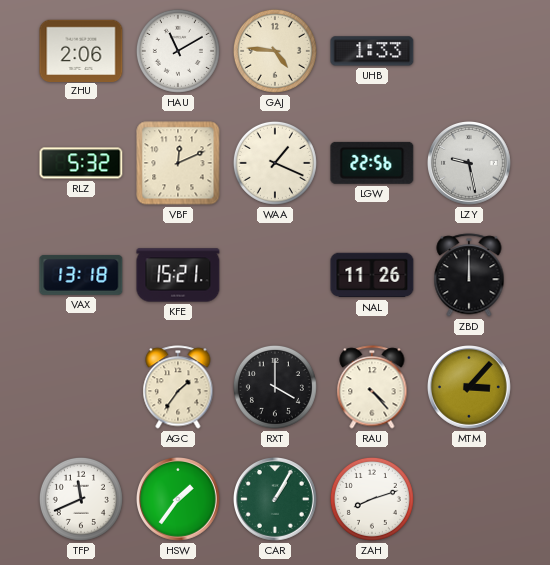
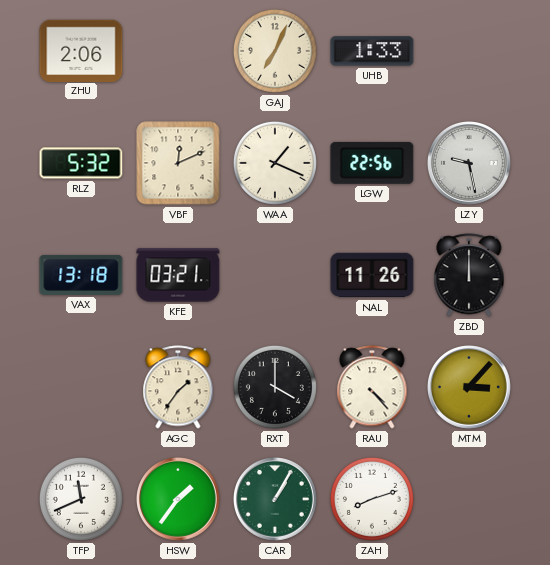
HAU: 11:10 -> none
GAJ: 4:46 -> 7:04
KFE: 15:21 -> 03:21
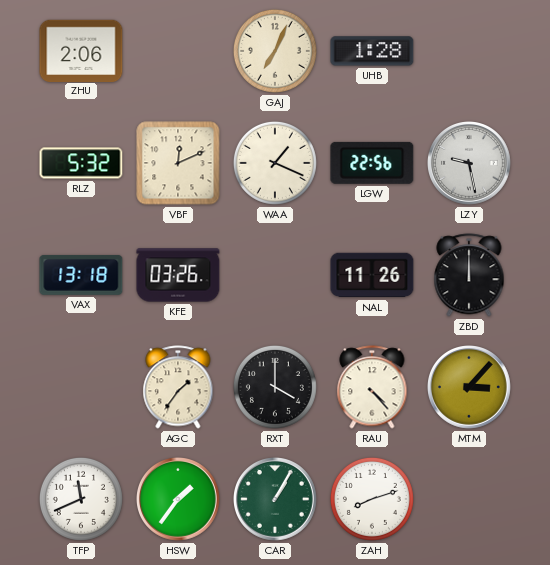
UHB: 1:33 -> 1:28
KFE: 03:21 -> 03:26
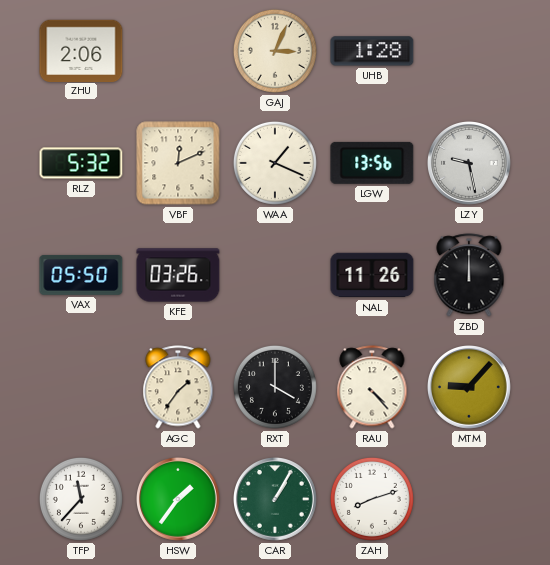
GAJ: 7:04 -> 3:04
LGW: 22:56 -> 13:56
VAX: 13:18 -> 05:50
MTM: 3:07 -> 9:07
TFP: 11:41 -> 11:37
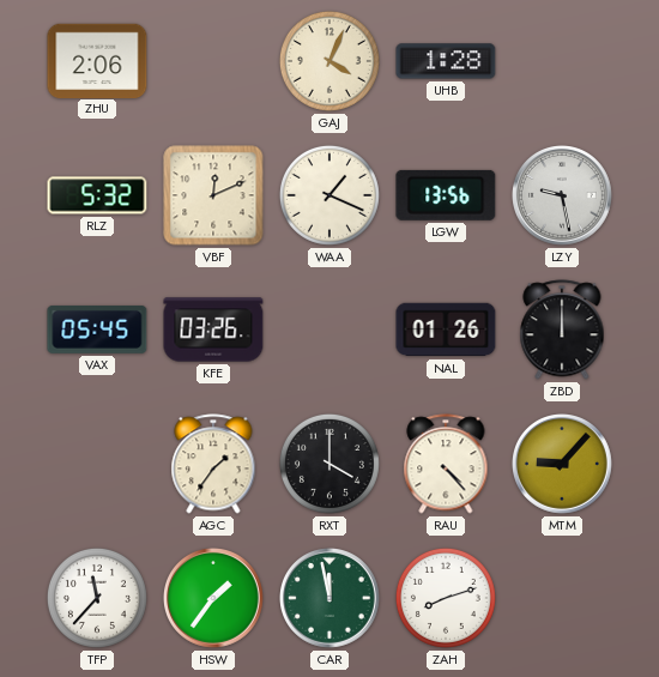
GAJ: 3:04 -> 4:04
VAX: 05:50 -> 05:45
NAL: 11:26 -> 01:26
CAR: 1:05 -> 11:58
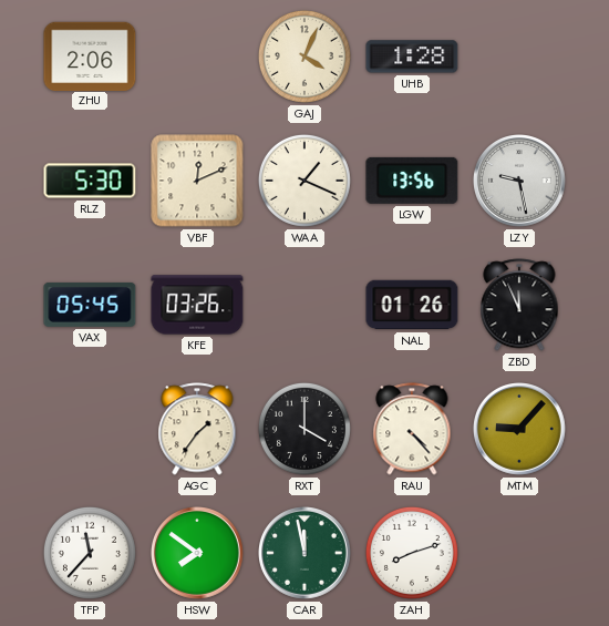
RLZ: 5:32 -> 5:30
ZBD: 12:00 -> 11:56
HSW: 1:36 -> 7:51
